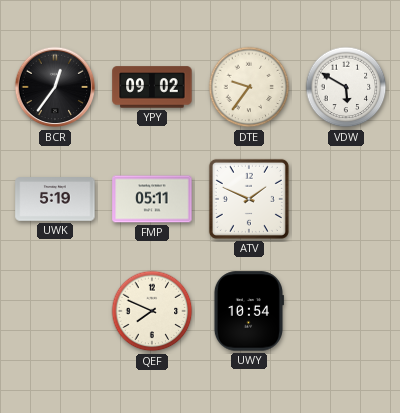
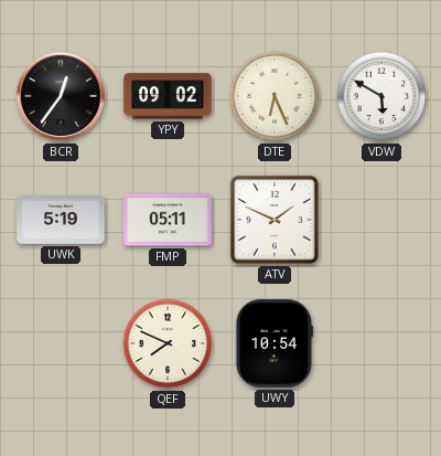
DTE: 9:36 -> 6:26
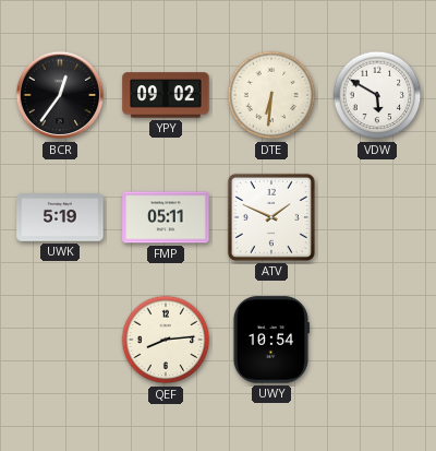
DTE: 6:26 -> 6:31
QEF: 7:49 -> 8:14
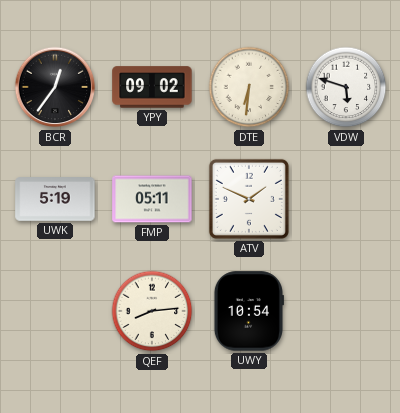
VDW: 5:50 -> 5:48
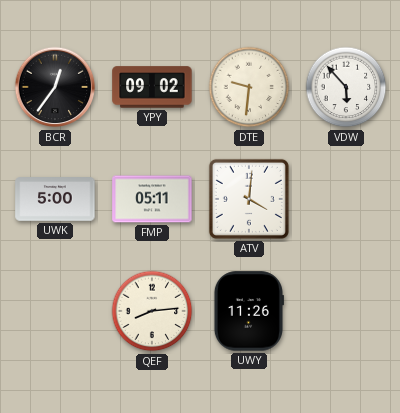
DTE: 6:31 -> 9:31
VDW: 5:48 -> 5:53
UWK: 5:19 -> 5:00
ATV: 1:49 -> 4:01
UWY: 10:54 -> 11:26
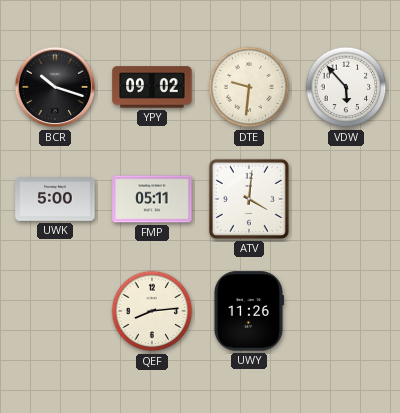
BCR: 12:36 -> 10:18
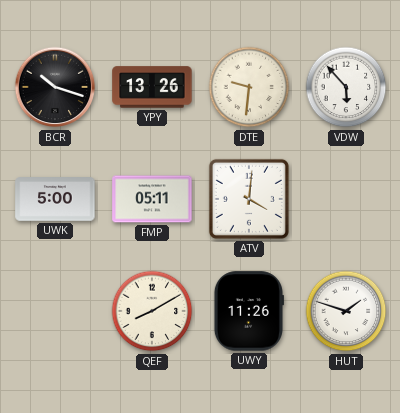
YPY: 09:02 -> 13:26
QEF: 8:14 -> 8:10
HUT: none -> 1:48
